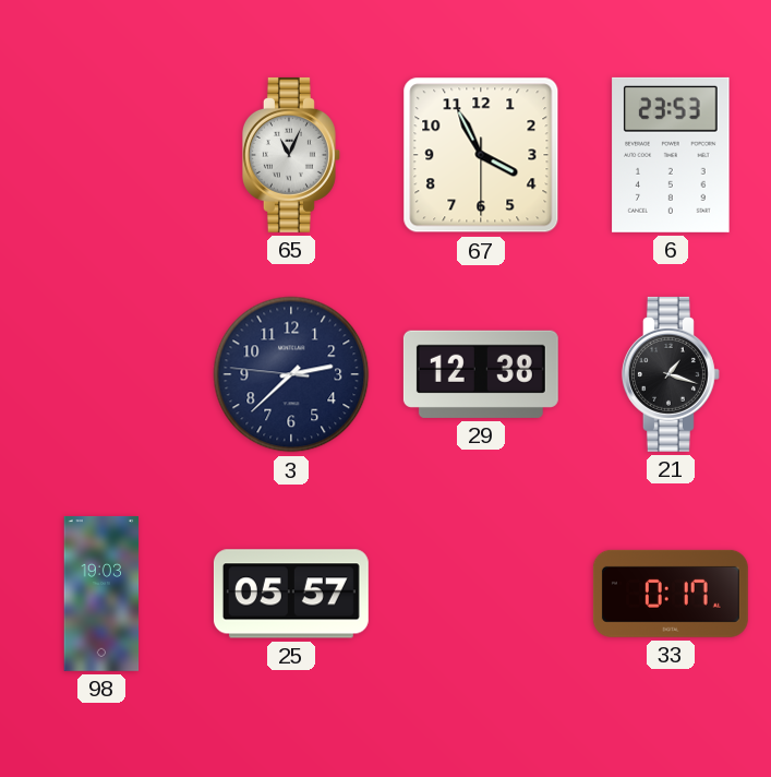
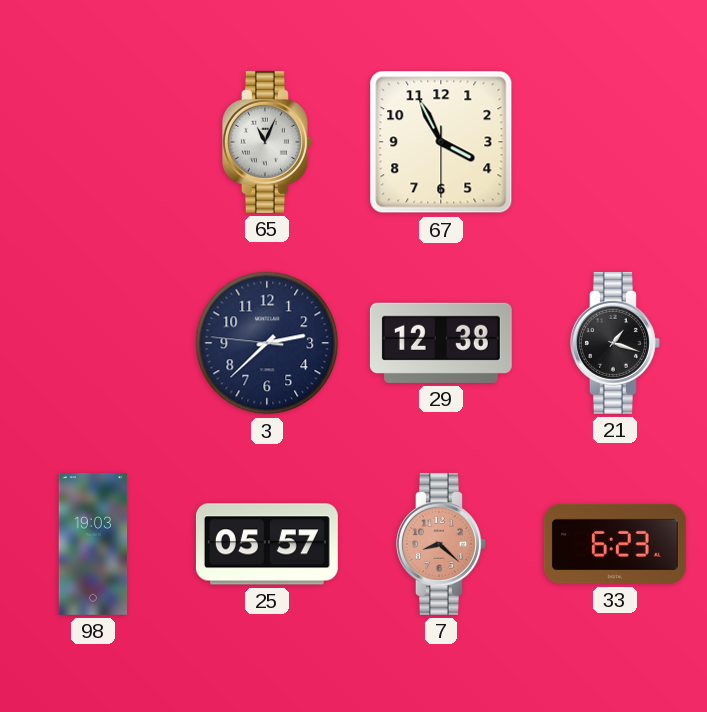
6: 23:53 -> none
7: none -> 8:22
33: 0:17 -> 6:23
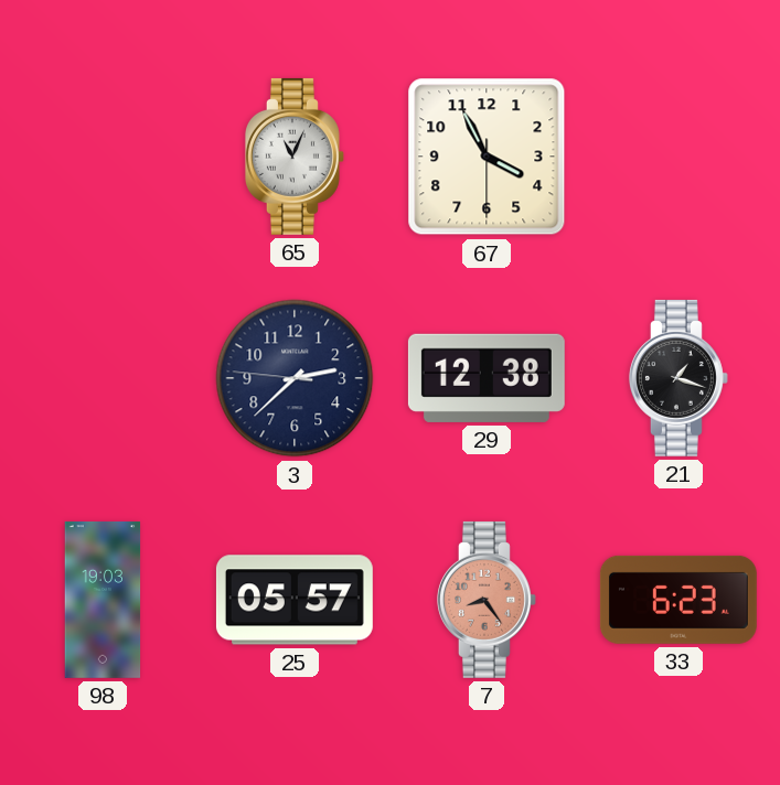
7: 8:22 -> 8:24
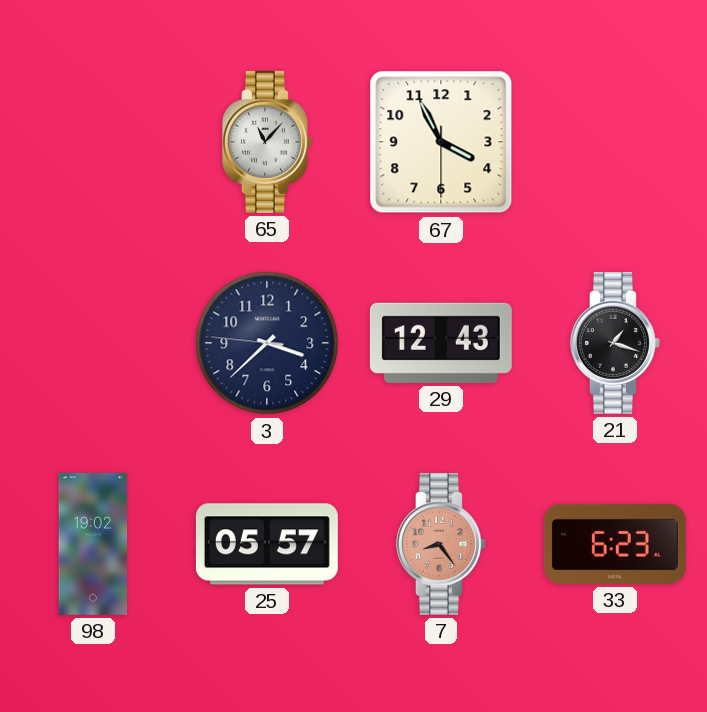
65: 11:04 -> 11:07
3: 2:37 -> 3:37
29: 12:38 -> 12:43
98: 19:03 -> 19:02
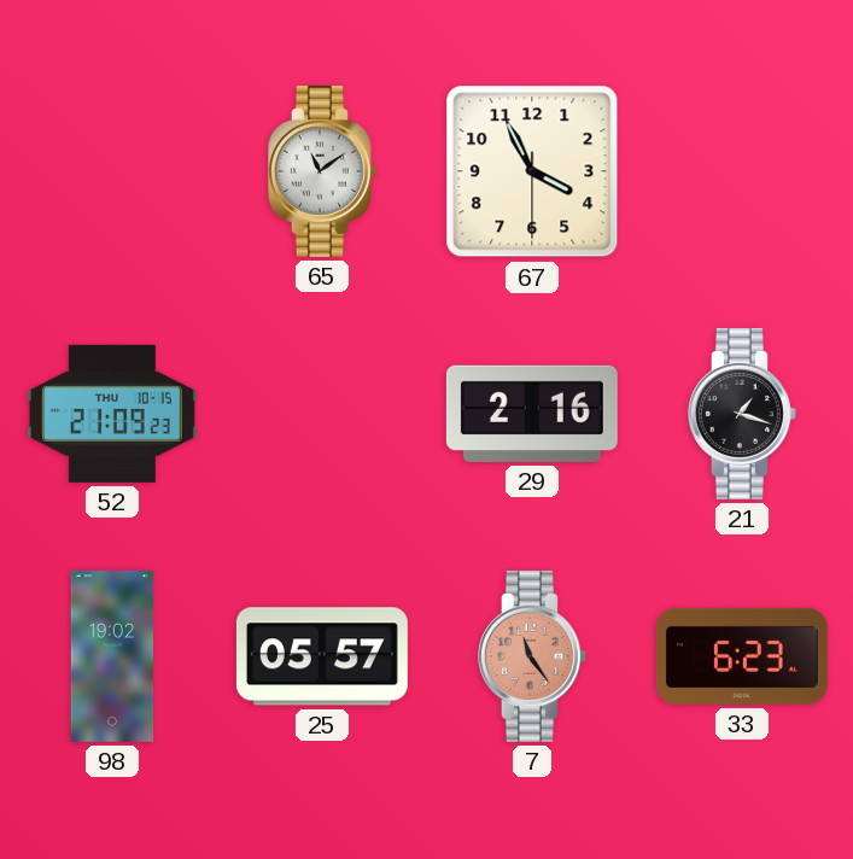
65: 11:07 -> 11:09
52: none -> 21:09
3: 3:37 -> none
29: 12:43 -> 2:16
7: 8:24 -> 11:24
